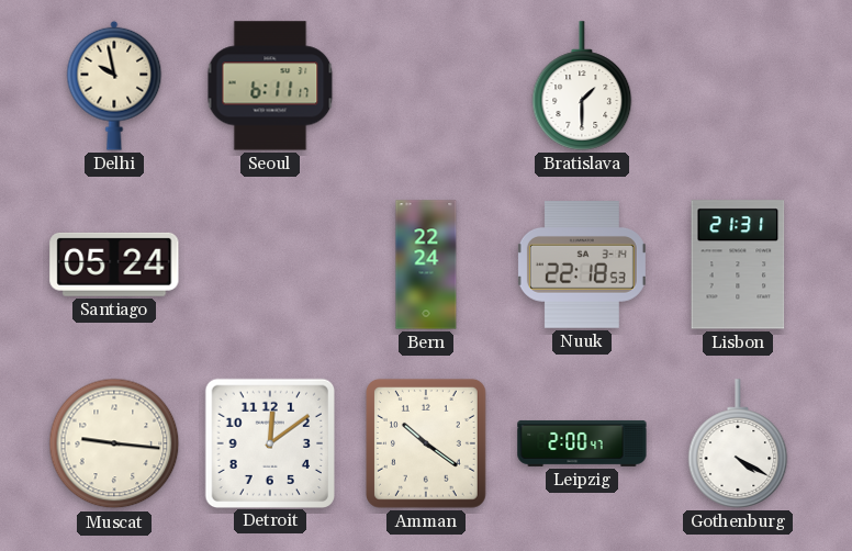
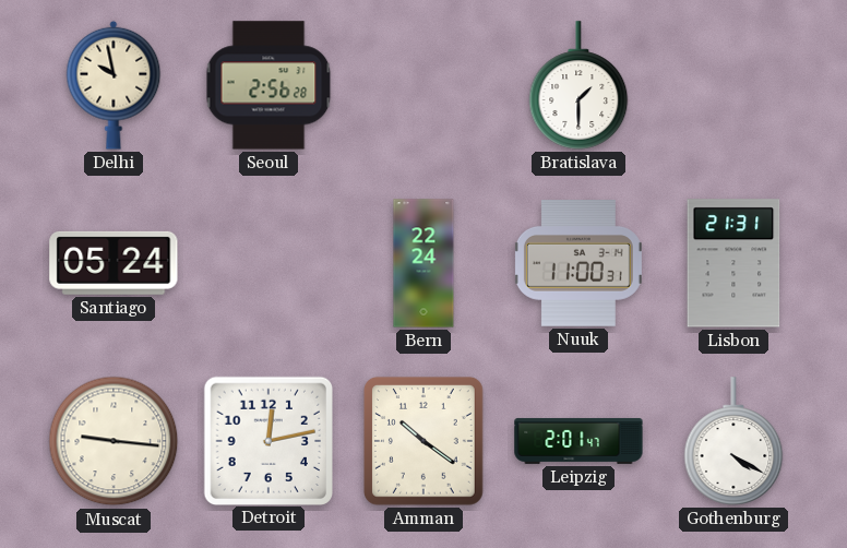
Seoul: 6:11 -> 2:56
Nuuk: 22:18 -> 11:00
Detroit: 12:09 -> 12:13
Leipzig: 2:00 -> 2:01
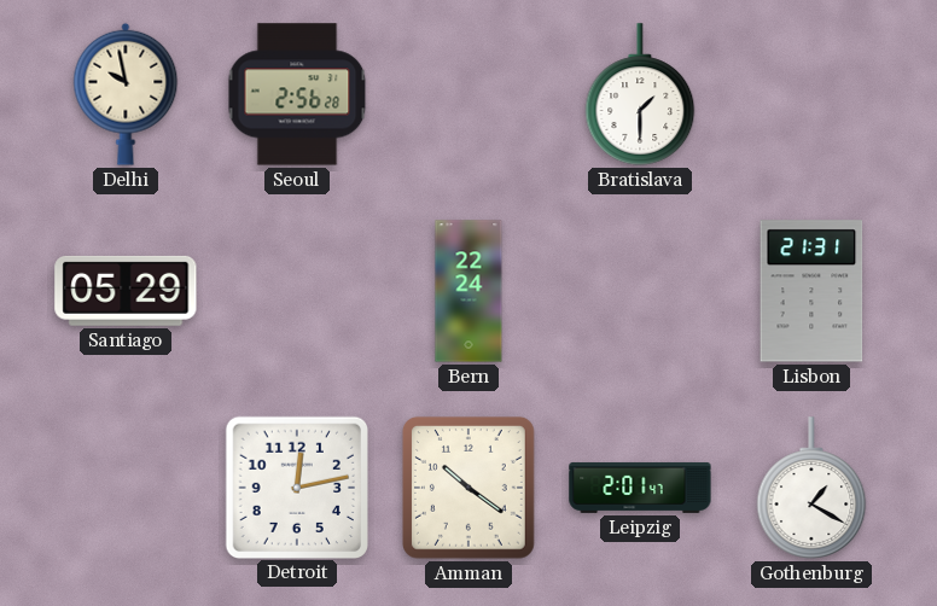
Santiago: 05:24 -> 05:29
Nuuk: 11:00 -> none
Muscat: 9:16 -> none
Gothenburg: 4:20 -> 1:20
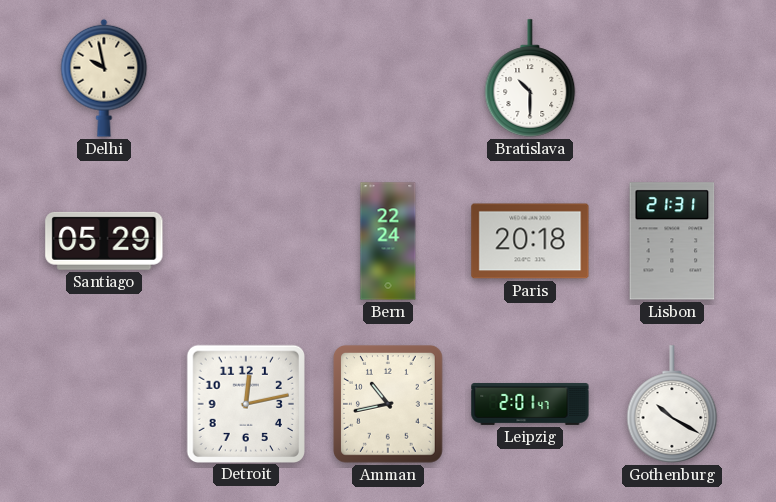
Seoul: 2:56 -> none
Bratislava: 1:30 -> 10:30
Paris: none -> 20:18
Amman: 10:21 -> 10:43
Gothenburg: 1:20 -> 10:20
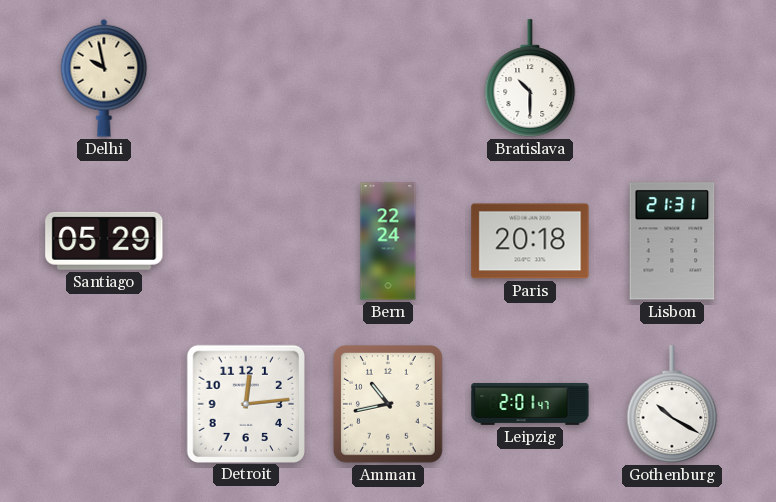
Detroit: 12:13 -> 12:14
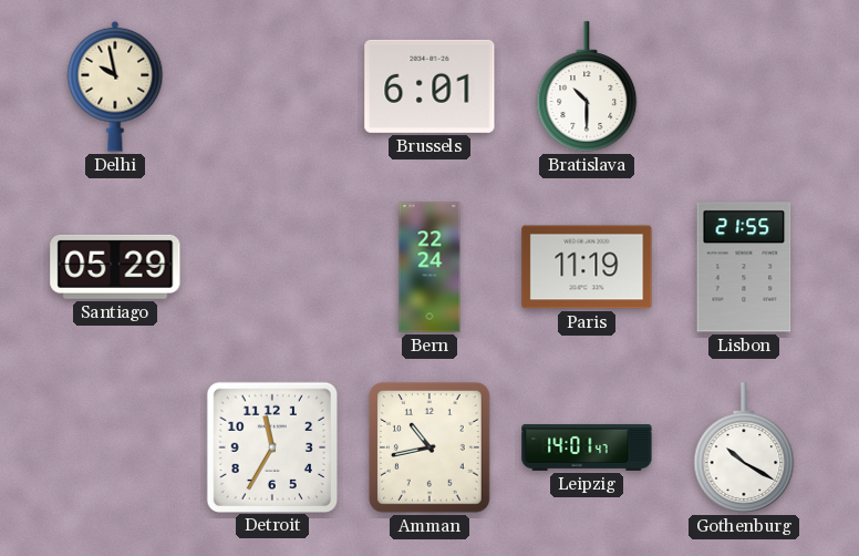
Brussels: none -> 6:01
Paris: 20:18 -> 11:19
Lisbon: 21:31 -> 21:55
Detroit: 12:14 -> 11:35
Leipzig: 2:01 -> 14:01
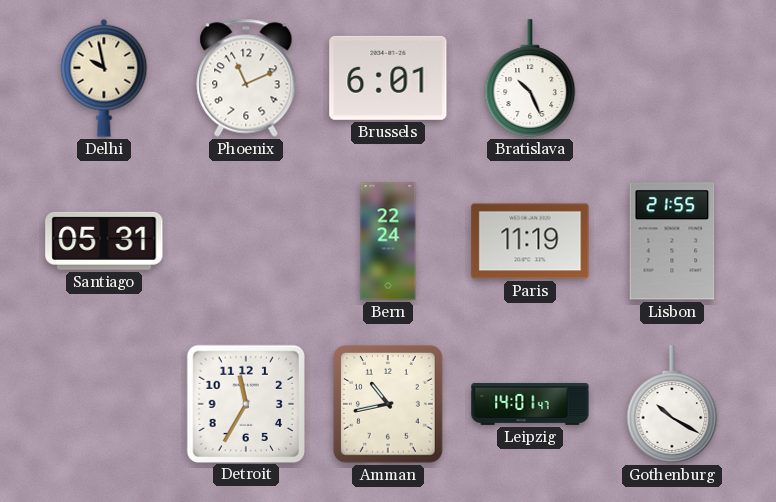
Phoenix: none -> 11:11
Bratislava: 10:30 -> 10:26
Santiago: 05:29 -> 05:31
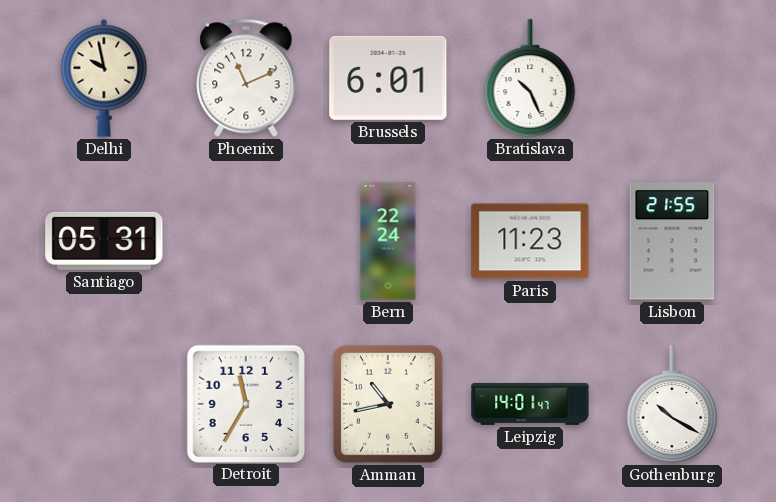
Paris: 11:19 -> 11:23
